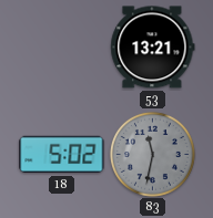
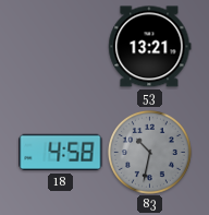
18: 5:02 -> 4:58
83: 11:32 -> 10:32
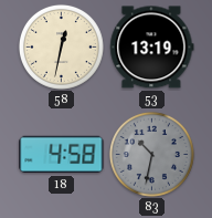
58: none -> 12:32
53: 13:21 -> 13:19
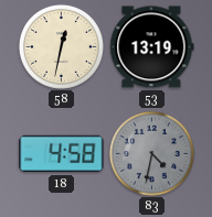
83: 10:32 -> 4:32
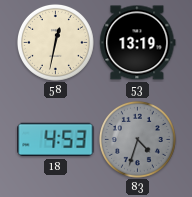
18: 4:58 -> 4:53
83: 4:32 -> 4:33
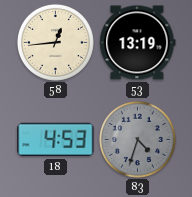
58: 12:32 -> 12:44
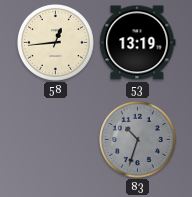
18: 4:53 -> none
83: 4:33 -> 10:33
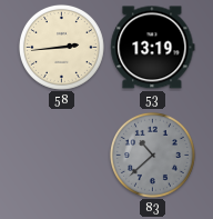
58: 12:44 -> 2:44
83: 10:33 -> 10:38
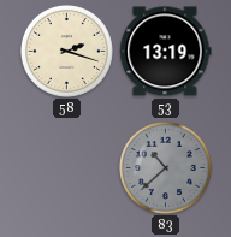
58: 2:44 -> 2:18
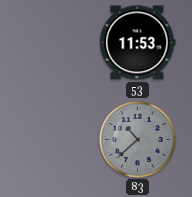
58: 2:18 -> none
53: 13:19 -> 11:53
